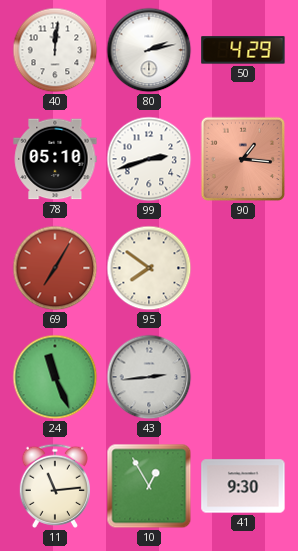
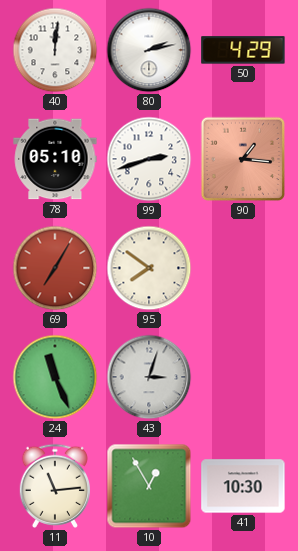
43: 2:44 -> 3:03
41: 9:30 -> 10:30
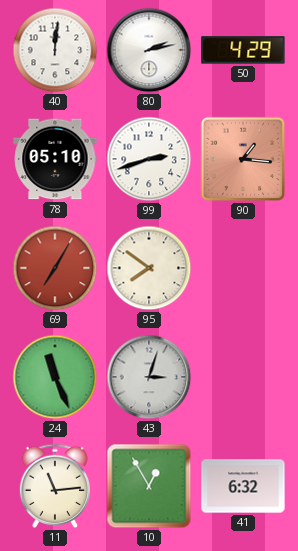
41: 10:30 -> 6:32
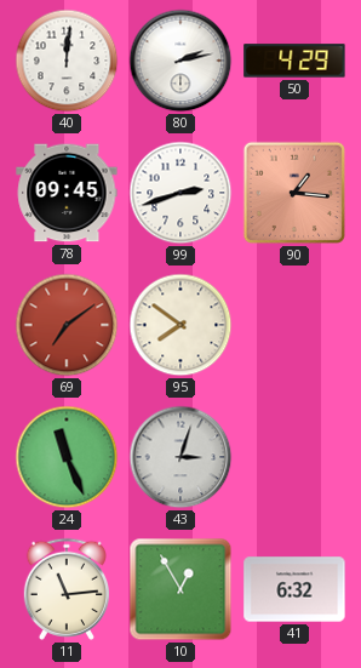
78: 05:10 -> 09:45
69: 7:05 -> 7:09
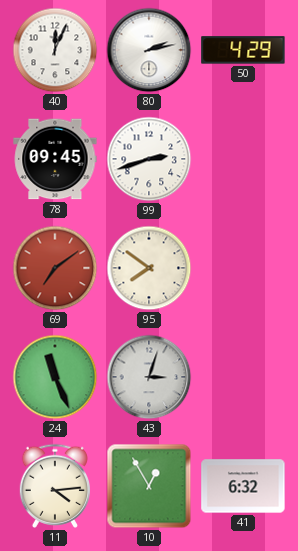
40: 12:01 -> 12:04
90: 1:16 -> none
11: 11:14 -> 4:14
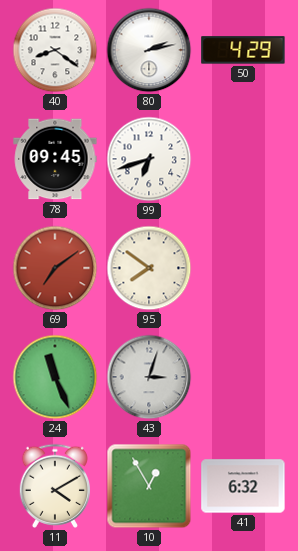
40: 12:04 -> 8:21
99: 2:42 -> 6:42
11: 4:14 -> 4:10
